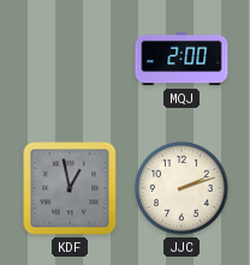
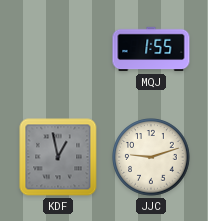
MQJ: 2:00 -> 1:55
JJC: 2:12 -> 9:12
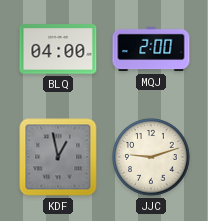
BLQ: none -> 04:00
MQJ: 1:55 -> 2:00
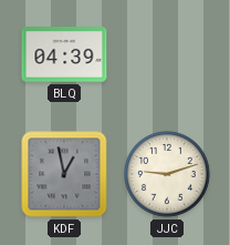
BLQ: 04:00 -> 04:39
MQJ: 2:00 -> none
